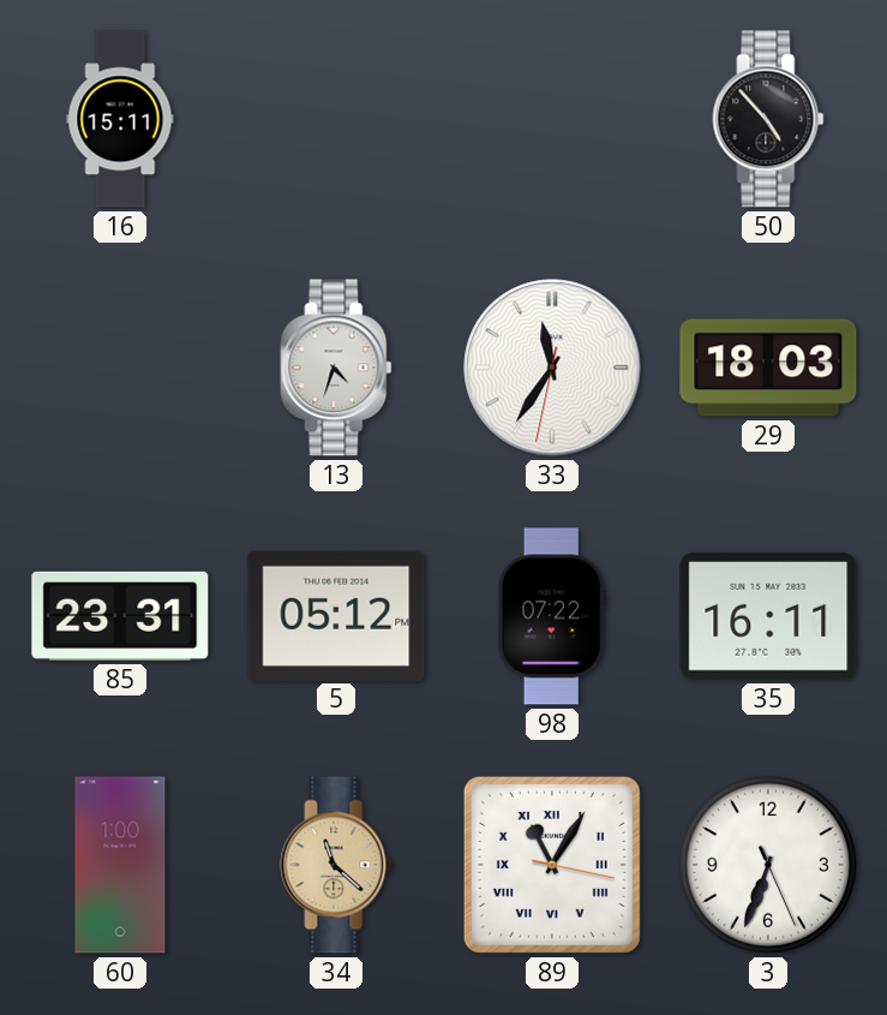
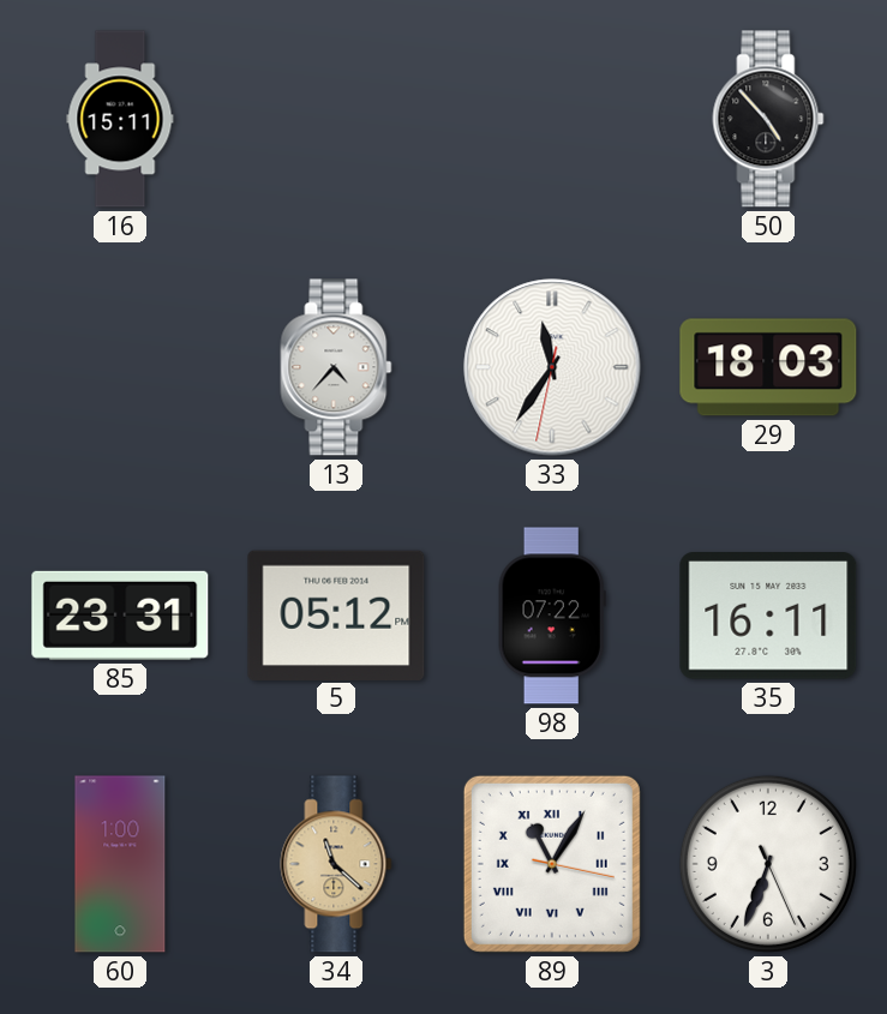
13: 4:33 -> 4:37
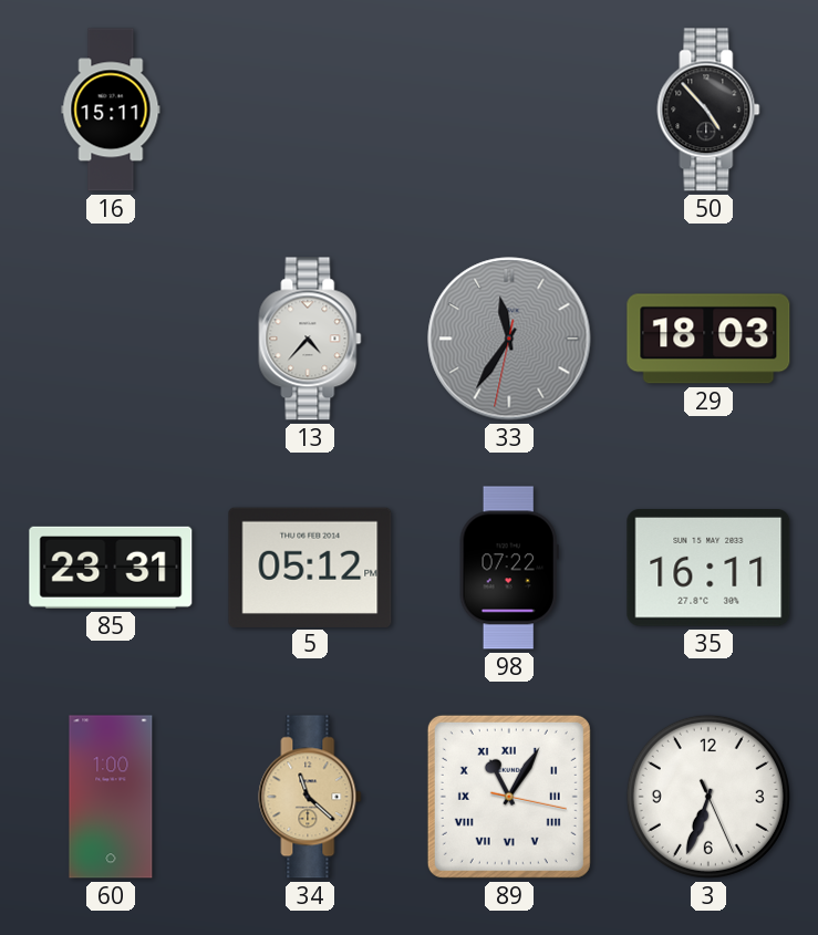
33 dial: white -> grey
